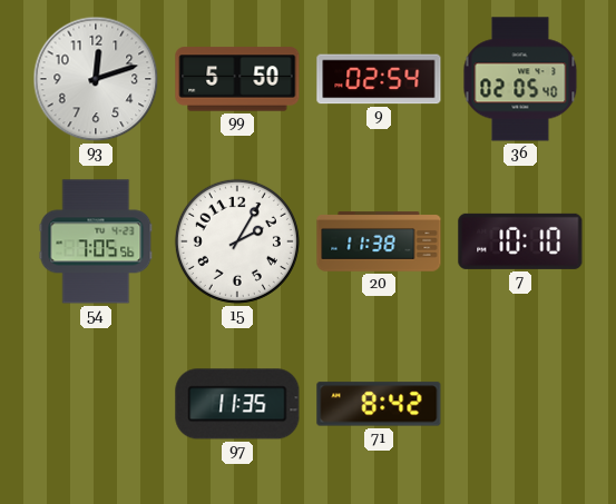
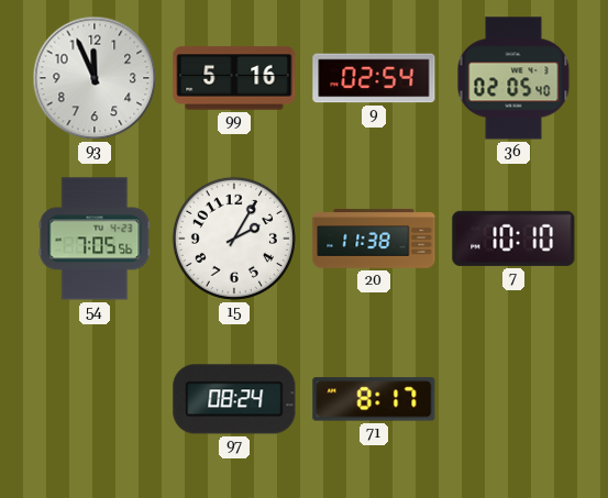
93: 12:12 -> 11:56
99: 5:50 -> 5:16
97: 11:35 -> 08:24
71: 8:42 -> 8:17
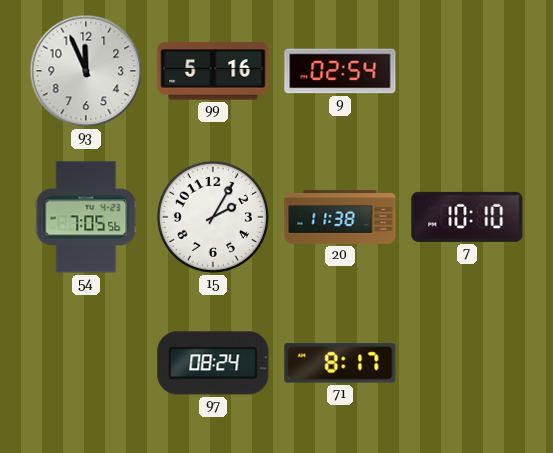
36: 02:05 -> none
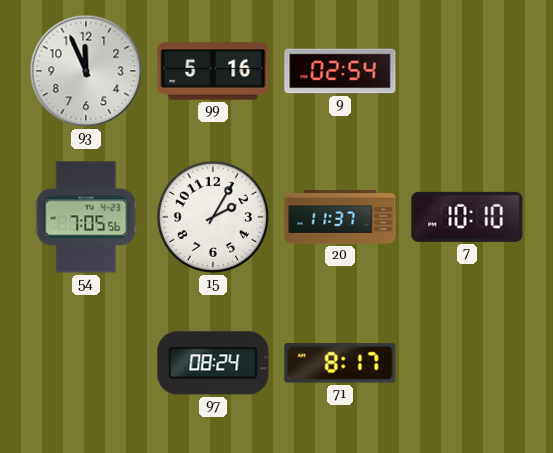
20: 11:38 -> 11:37
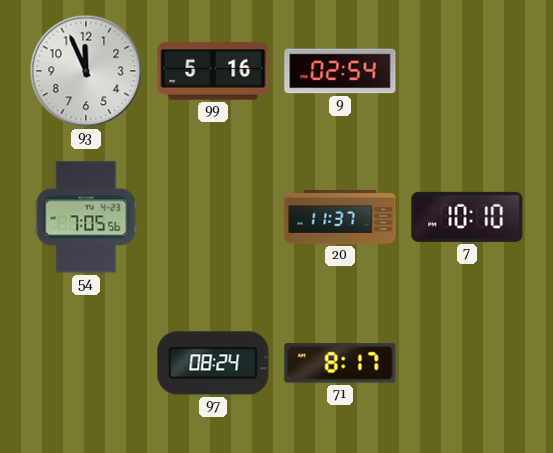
15: 2:05 -> none
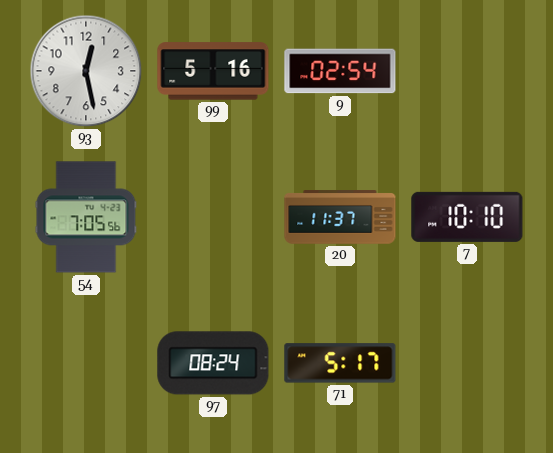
93: 11:56 -> 12:28
71: 8:17 -> 5:17
